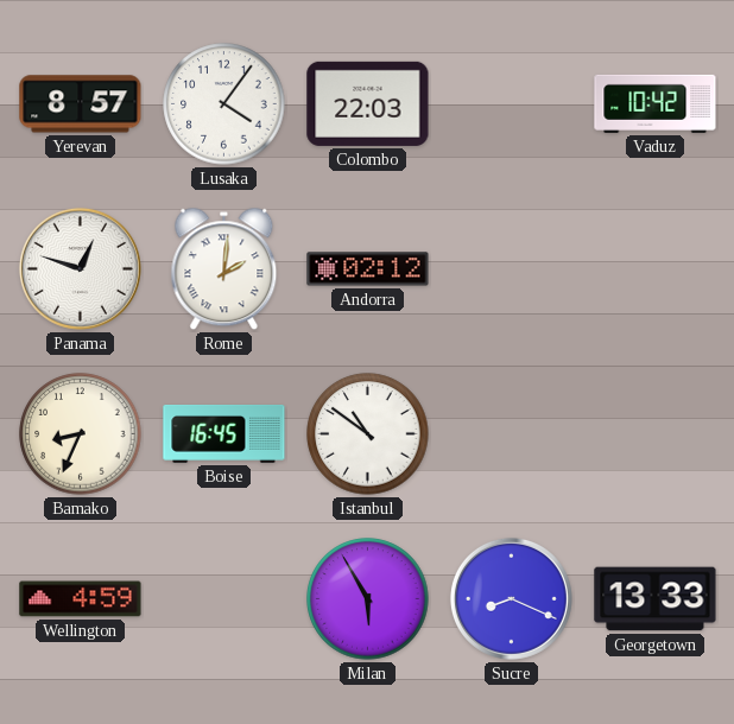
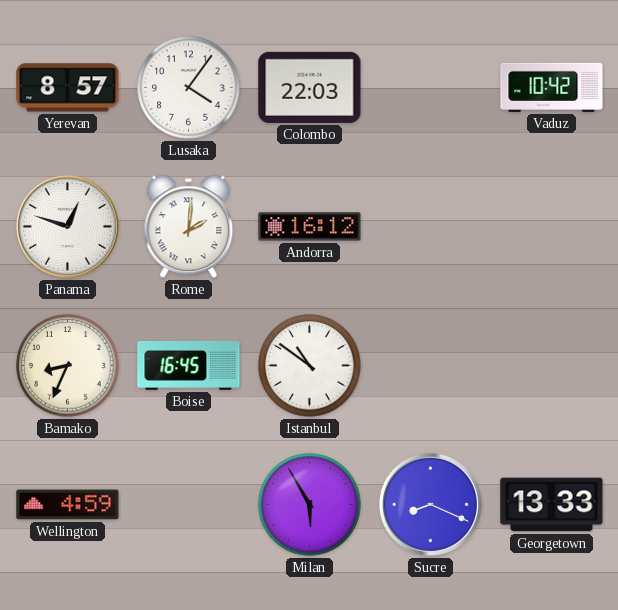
Andorra: 02:12 -> 16:12
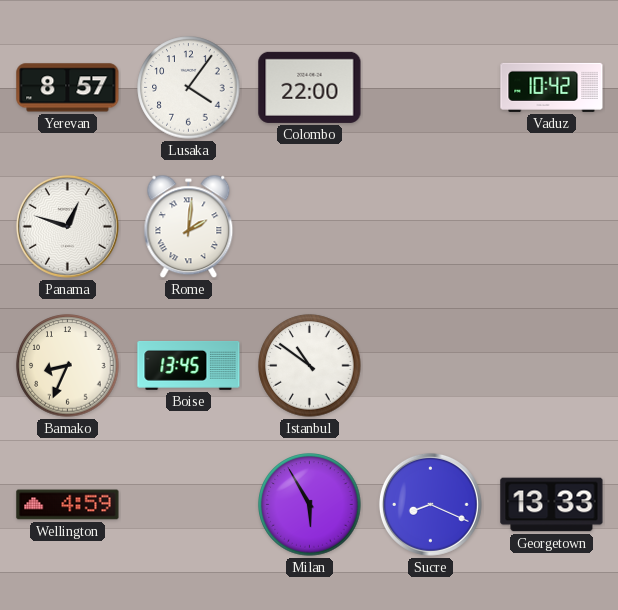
Colombo: 22:03 -> 22:00
Andorra: 16:12 -> none
Boise: 16:45 -> 13:45
